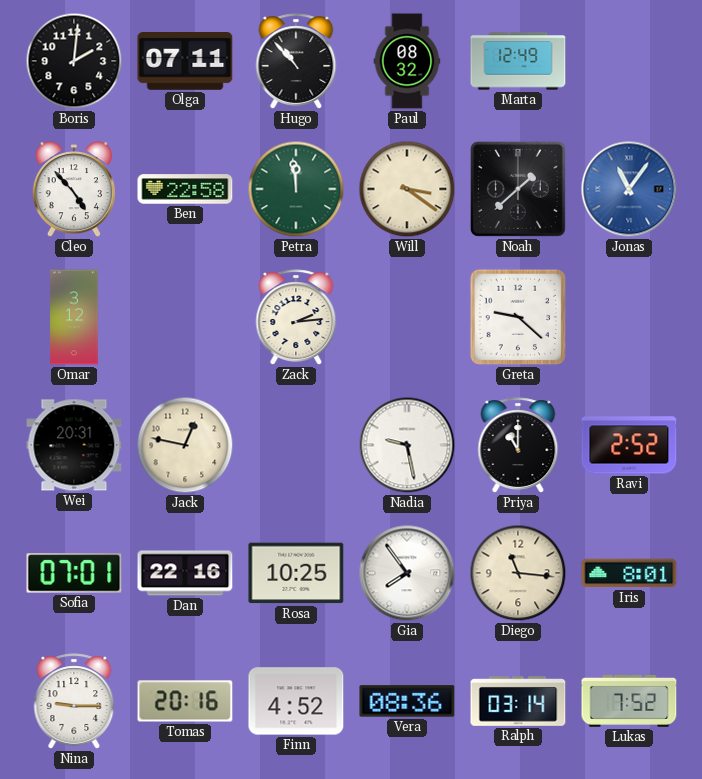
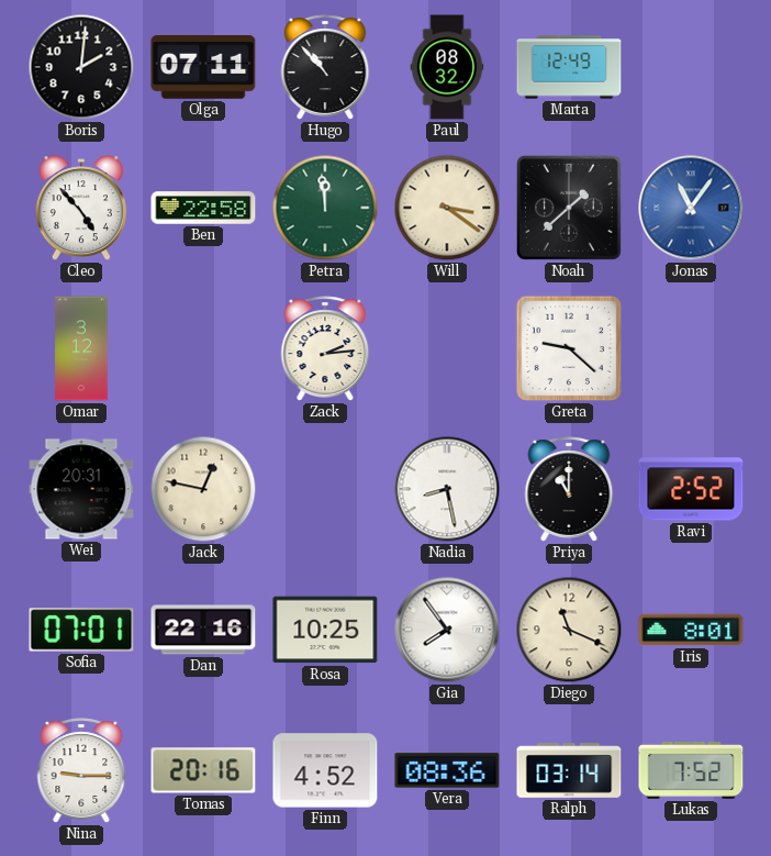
Nadia: 9:28 -> 8:28
Diego: 11:16 -> 11:19
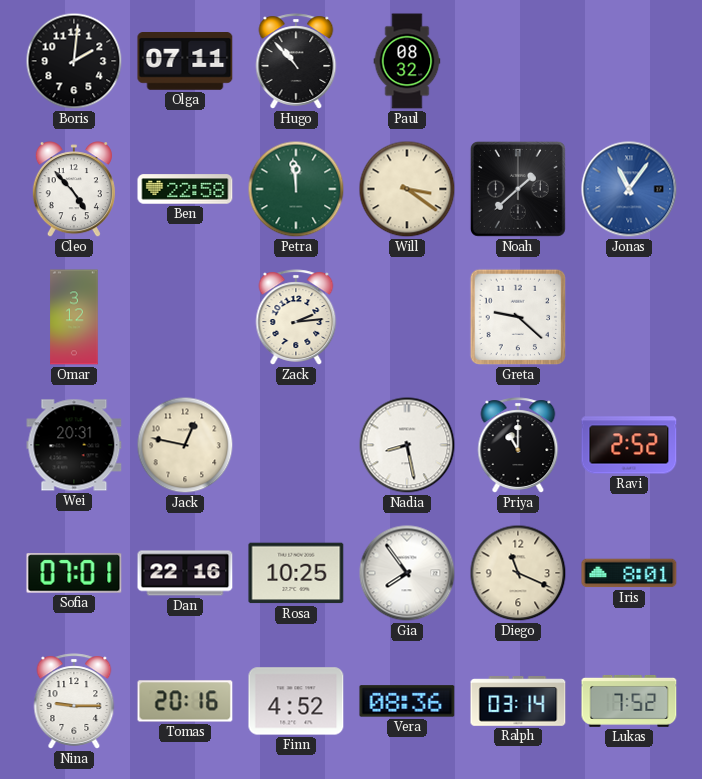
Marta: 12:49 -> none
